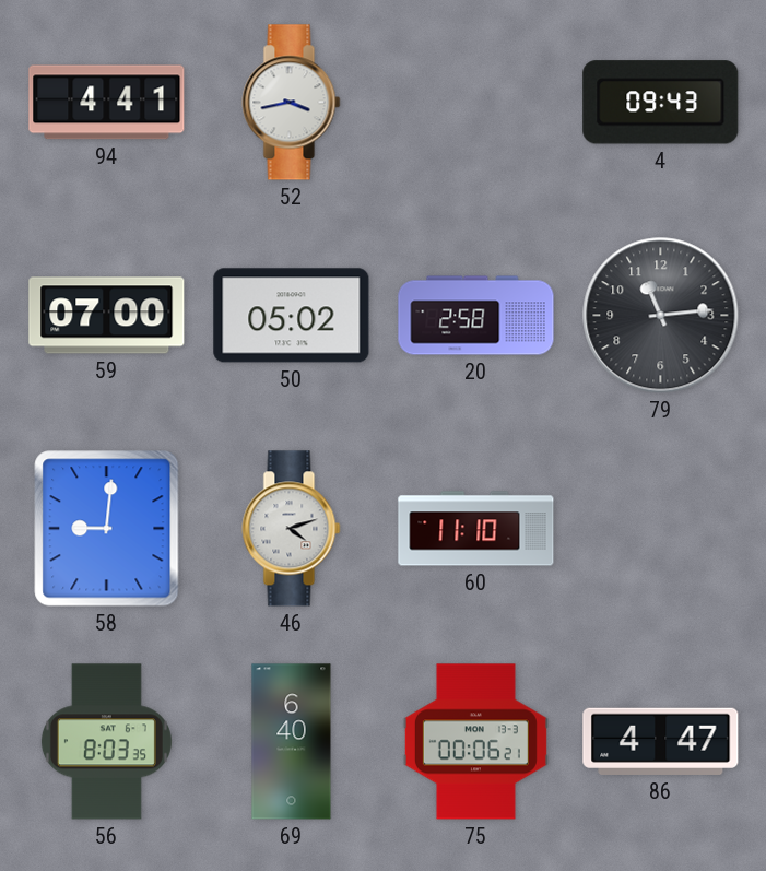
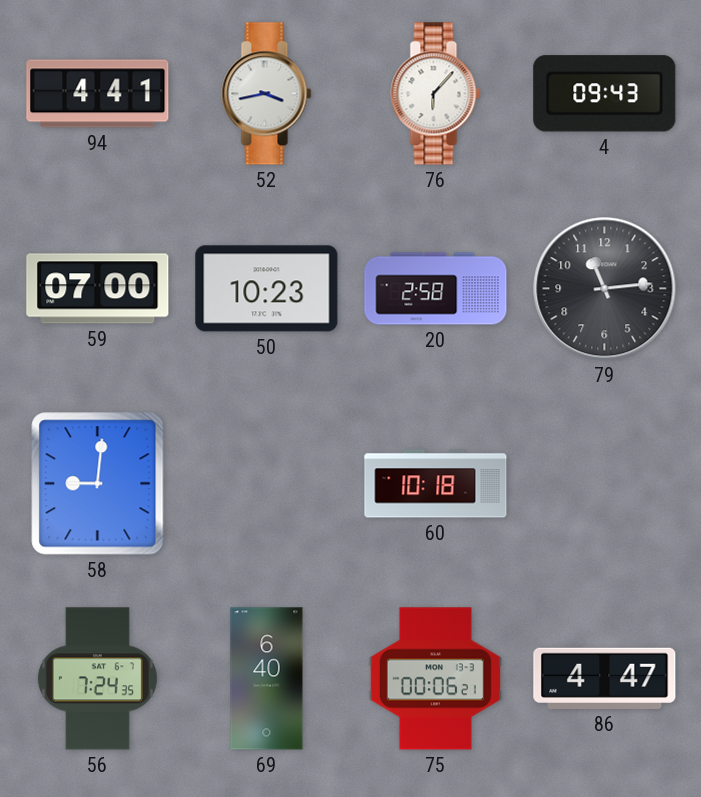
76: none -> 6:07
50: 05:02 -> 10:23
46: 4:12 -> none
60: 11:10 -> 10:18
56: 8:03 -> 7:24
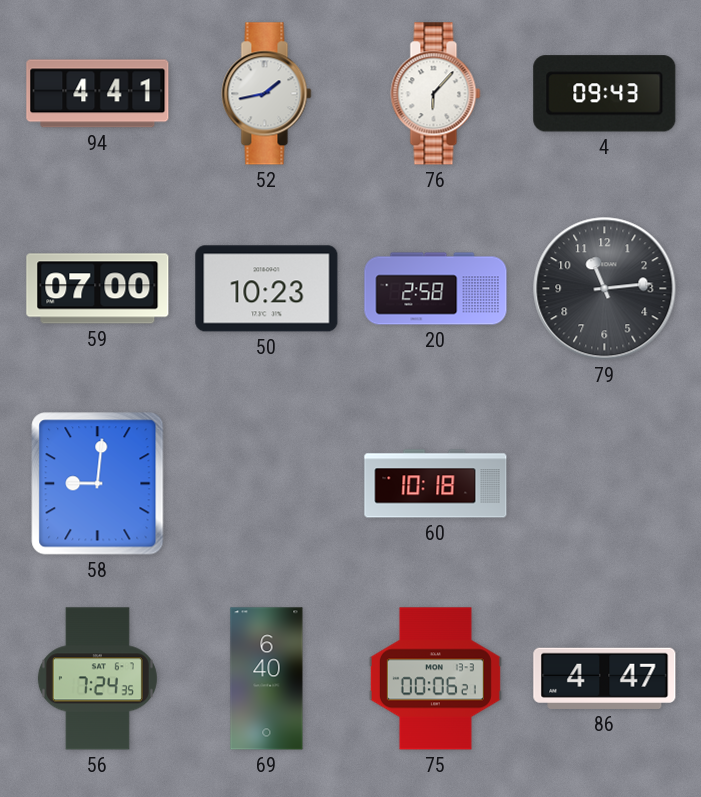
52: 3:43 -> 1:43
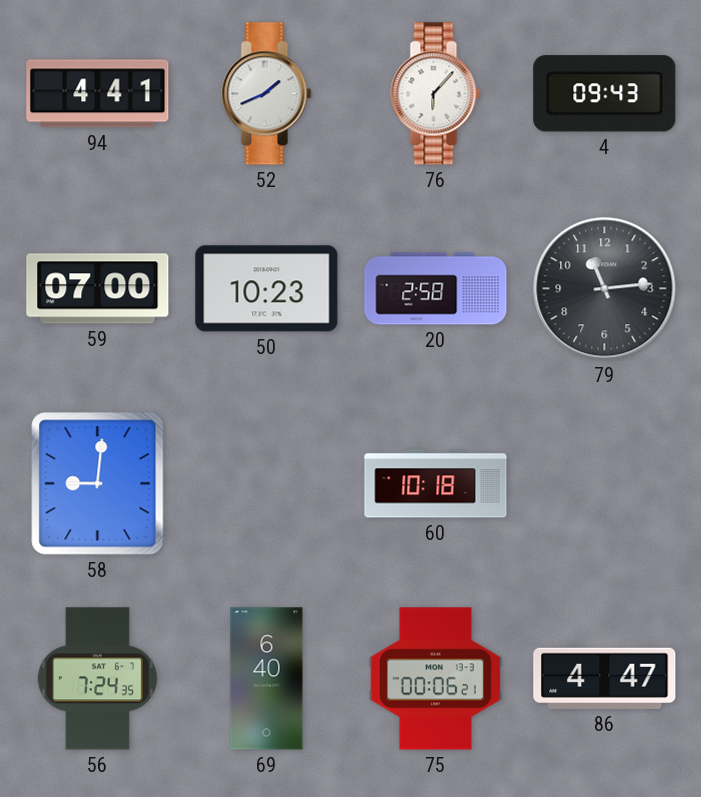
52: 1:43 -> 1:41
